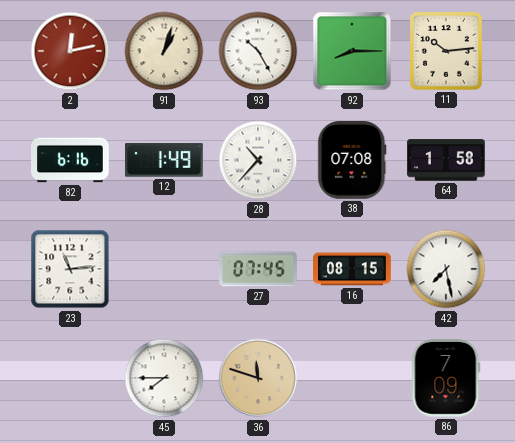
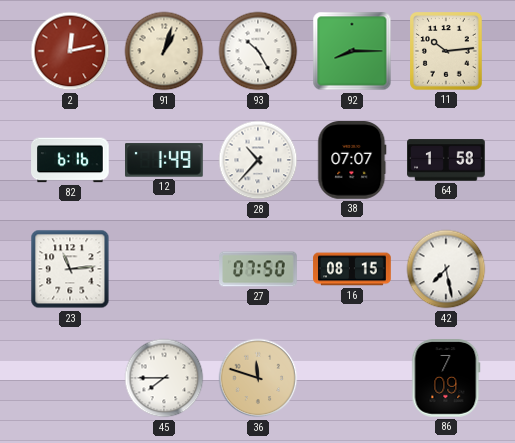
38: 07:08 -> 07:07
27: 07:45 -> 07:50
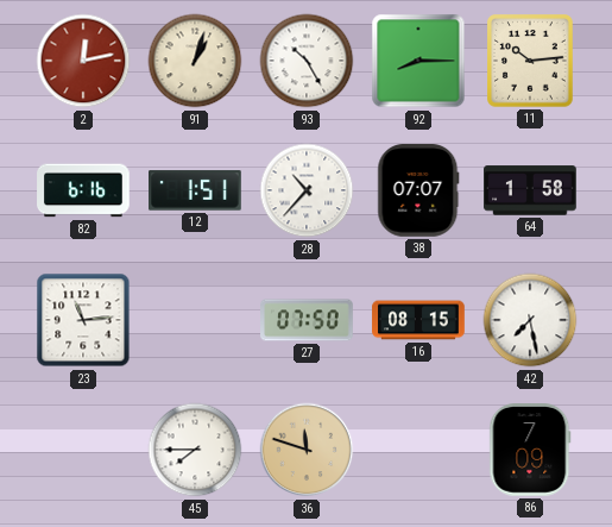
12: 1:49 -> 1:51
